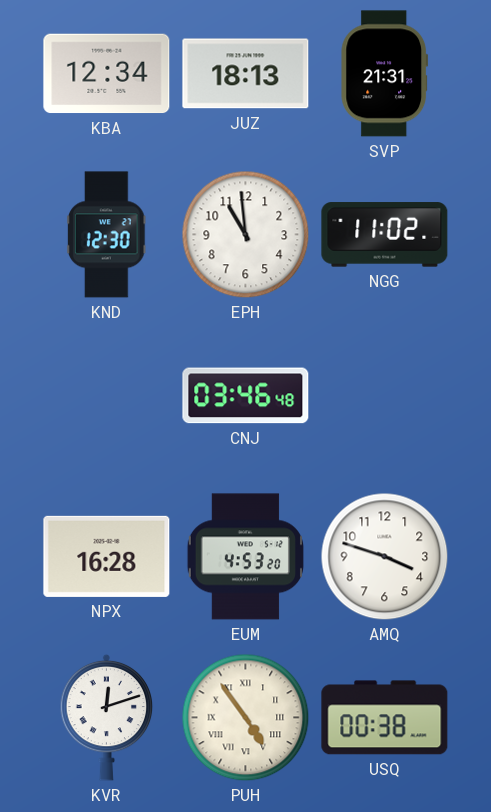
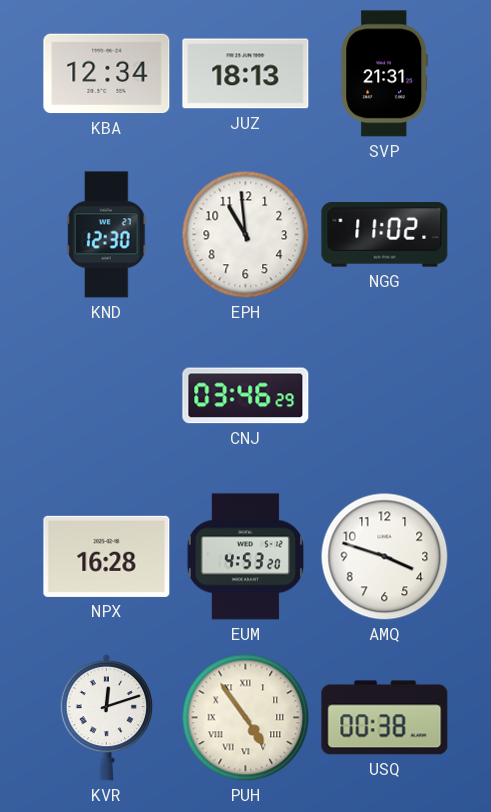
CNJ: 03:46:48 -> 03:46:29
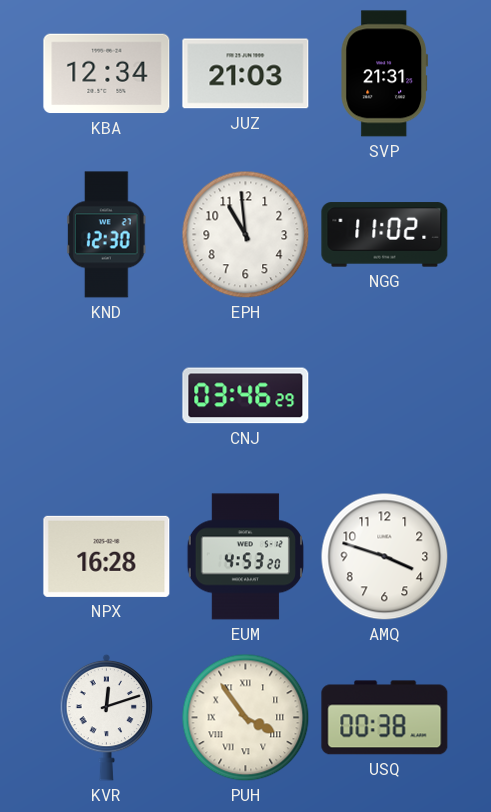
JUZ: 18:13 -> 21:03
PUH: 4:54 -> 3:54
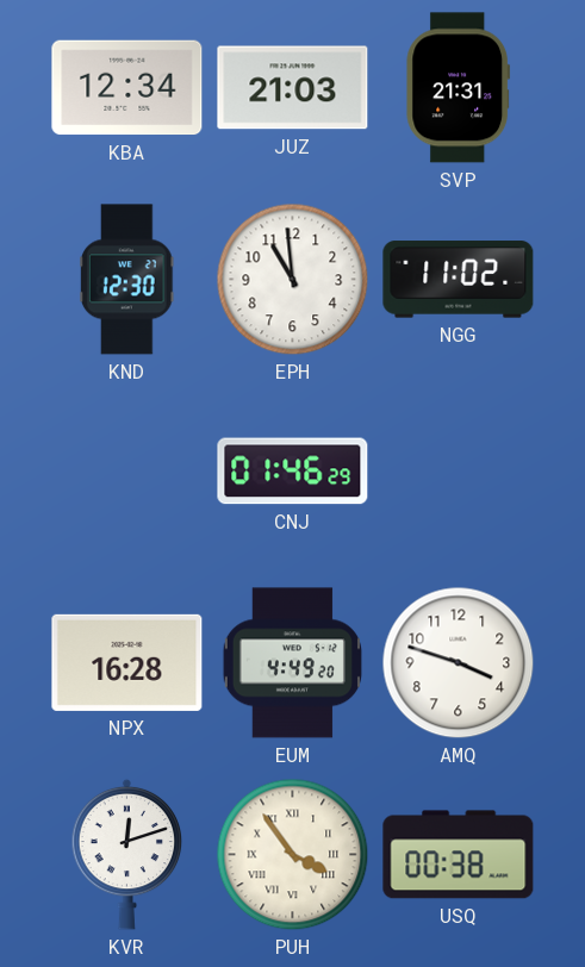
CNJ: 03:46 -> 01:46
EUM: 4:53 -> 4:49
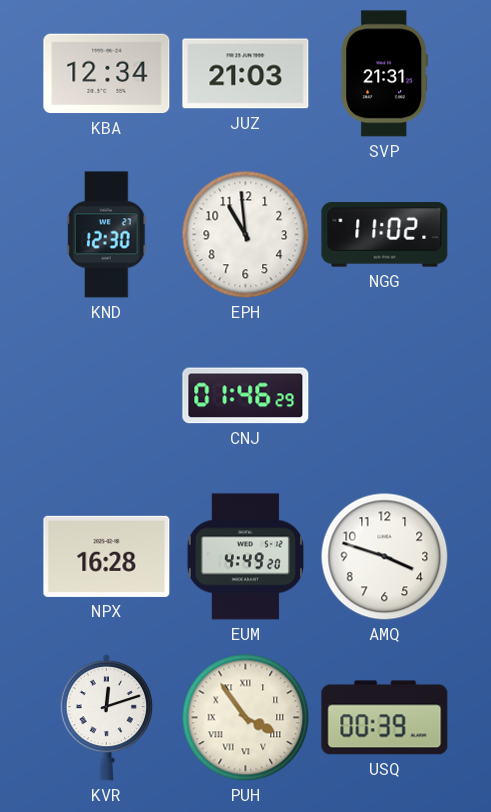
USQ: 00:38 -> 00:39
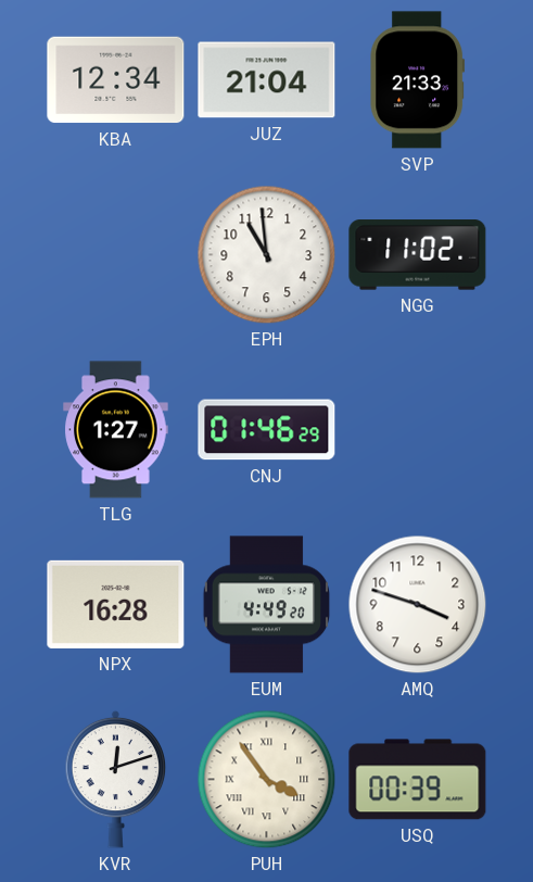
JUZ: 21:03 -> 21:04
SVP: 21:31 -> 21:33
KND: 12:30 -> none
TLG: none -> 1:27
